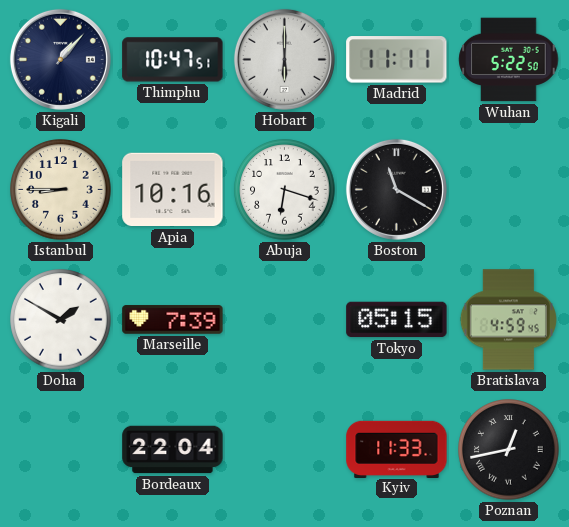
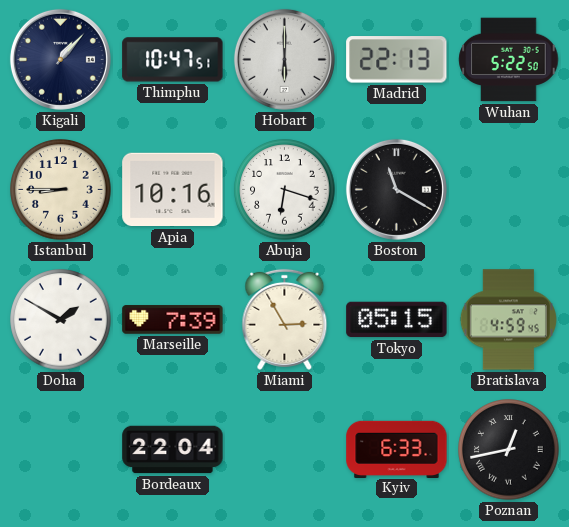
Madrid: 11:11 -> 22:13
Miami: none -> 2:55
Kyiv: 11:33 -> 6:33
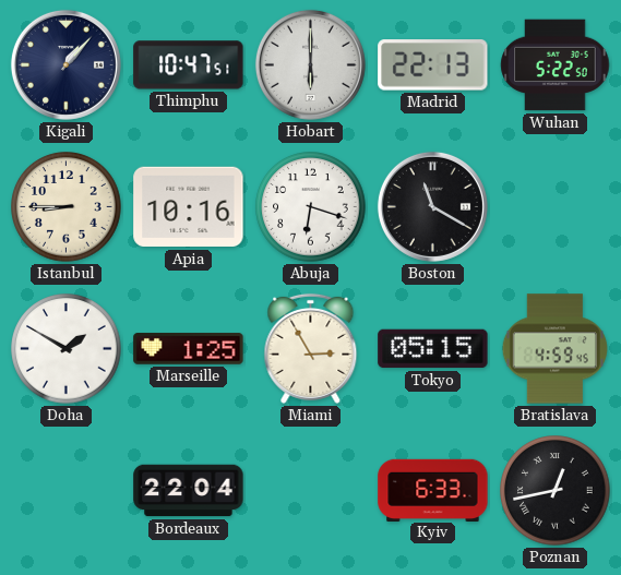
Marseille: 7:39 -> 1:25
